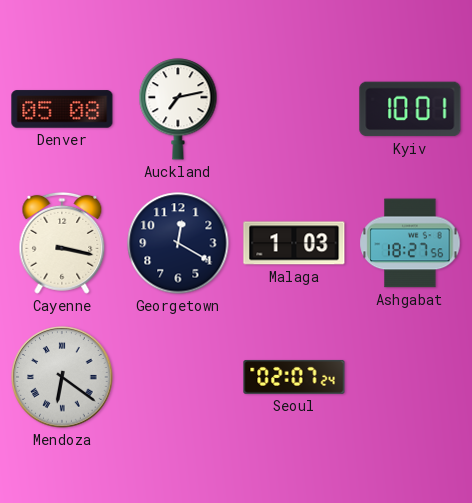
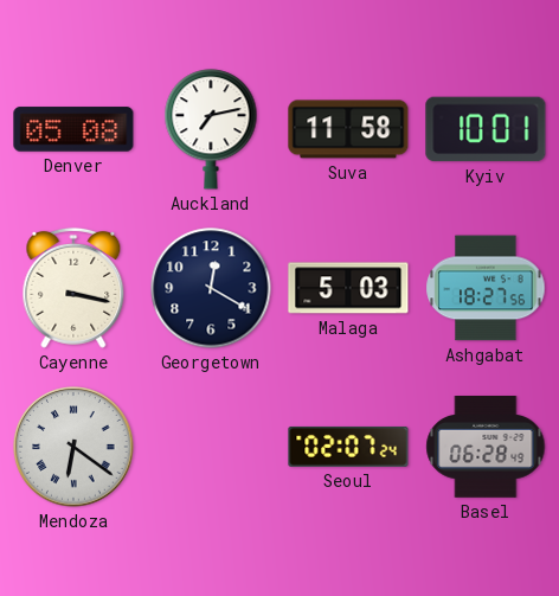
Suva: none -> 11:58
Malaga: 1:03 -> 5:03
Basel: none -> 06:28
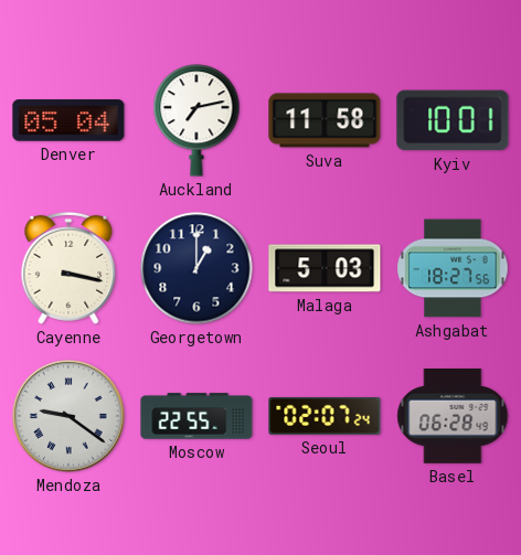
Denver: 05:08 -> 05:04
Georgetown: 12:20 -> 1:00
Mendoza: 6:21 -> 9:21
Moscow: none -> 22:55
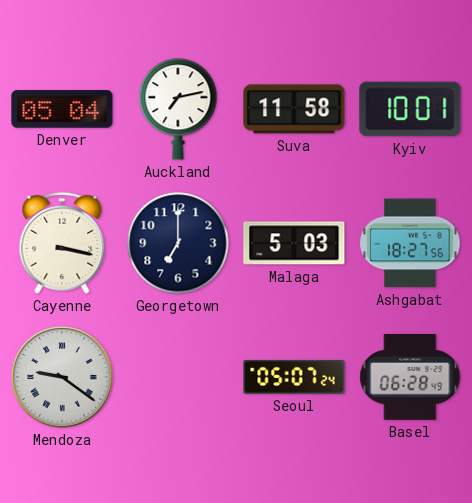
Georgetown: 1:00 -> 7:00
Moscow: 22:55 -> none
Seoul: 02:07 -> 05:07
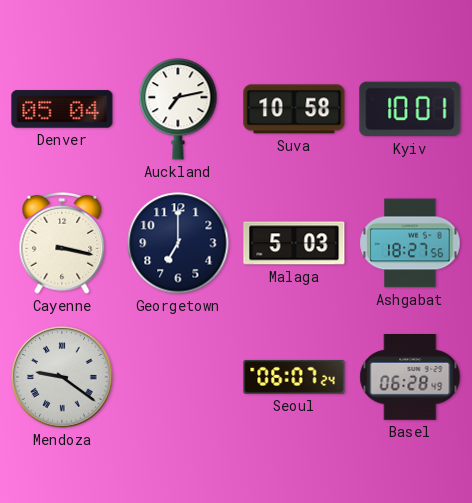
Suva: 11:58 -> 10:58
Seoul: 05:07 -> 06:07
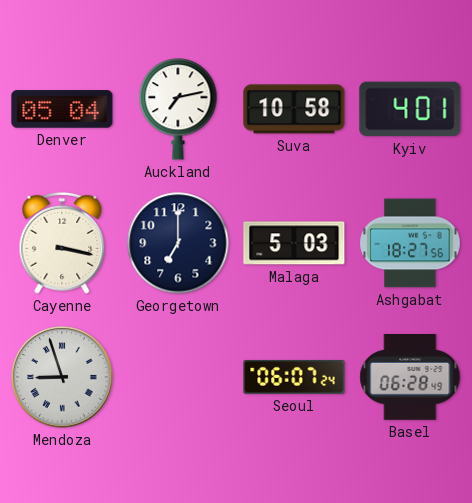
Kyiv: 10:01 -> 4:01
Mendoza: 9:21 -> 8:57
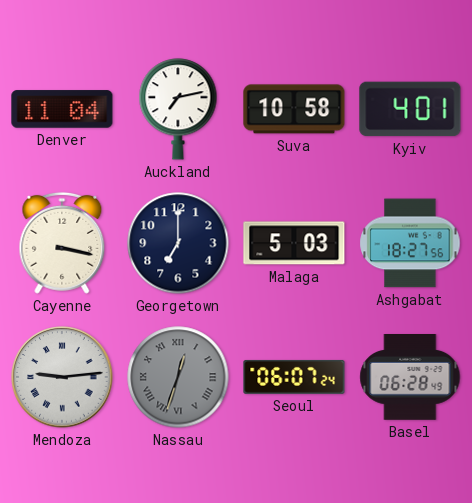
Denver: 05:04 -> 11:04
Mendoza: 8:57 -> 9:14
Nassau: none -> 12:33
